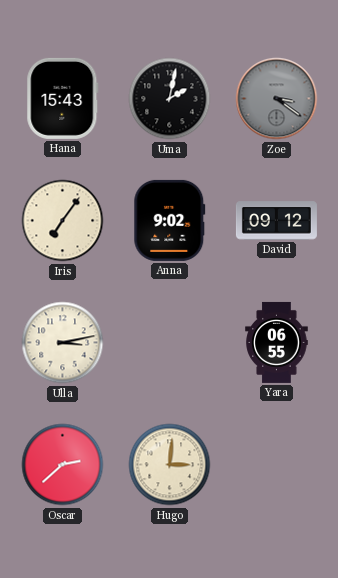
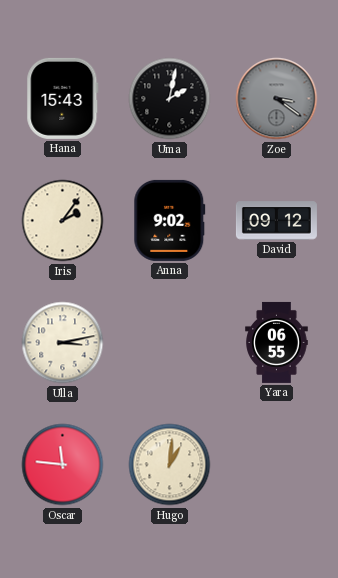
Iris: 7:06 -> 2:06
Oscar: 2:38 -> 11:46
Hugo: 3:01 -> 1:01
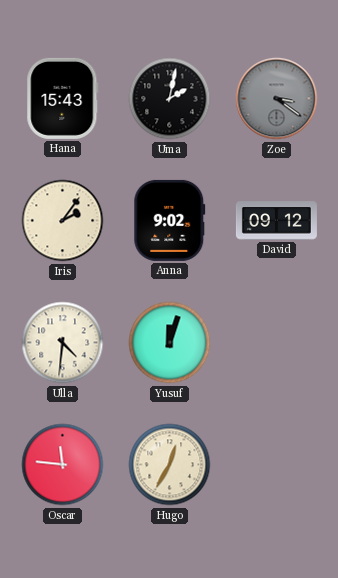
Ulla: 3:13 -> 4:31
Yusuf: none -> 12:03
Yara: 06:55 -> none
Hugo: 1:01 -> 12:35
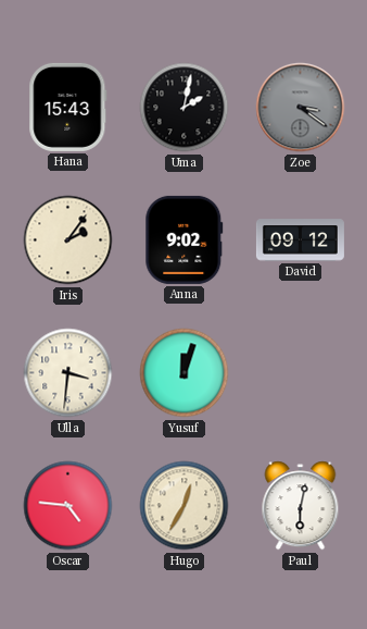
Ulla: 4:31 -> 3:31
Oscar: 11:46 -> 4:46
Paul: none -> 6:02
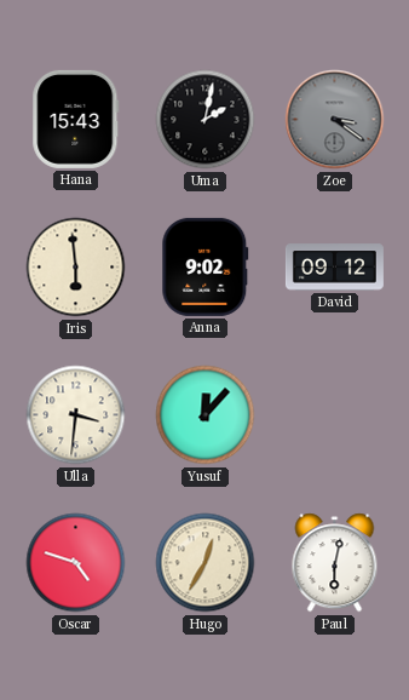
Iris: 2:06 -> 5:59
Yusuf: 12:03 -> 12:07
Oscar: 4:46 -> 4:48
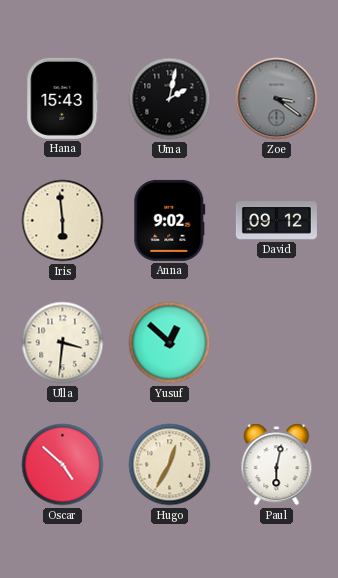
Yusuf: 12:07 -> 12:52
Oscar: 4:48 -> 4:52
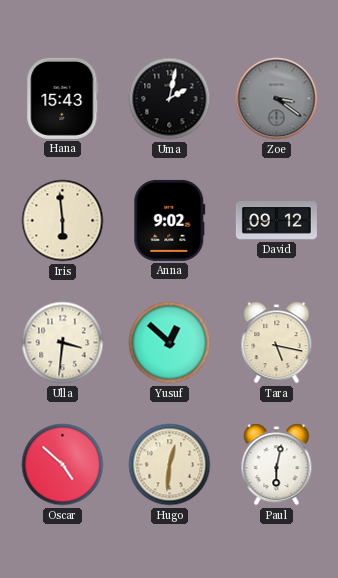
Tara: none -> 5:17
Hugo: 12:35 -> 12:31
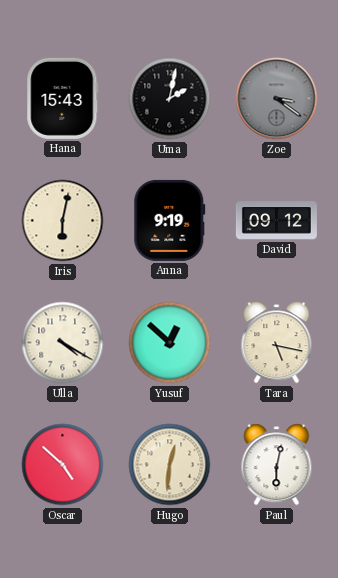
Iris: 5:59 -> 6:02
Anna: 9:02 -> 9:19
Ulla: 3:31 -> 4:20
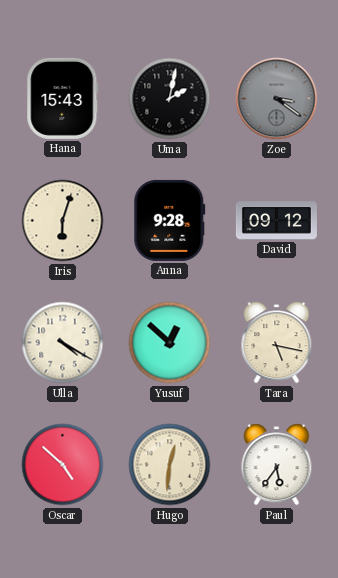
Iris: 6:02 -> 6:03
Anna: 9:19 -> 9:28
Paul: 6:02 -> 5:36
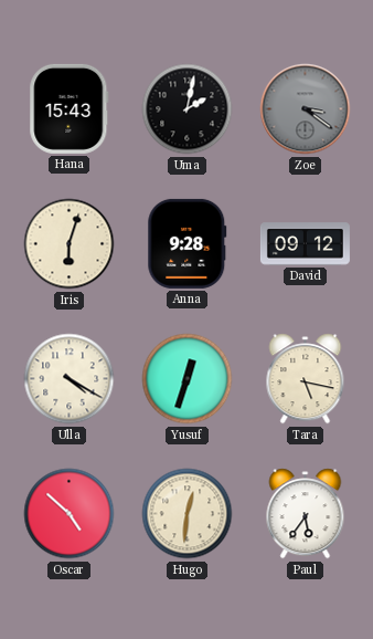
Yusuf: 12:52 -> 12:33
